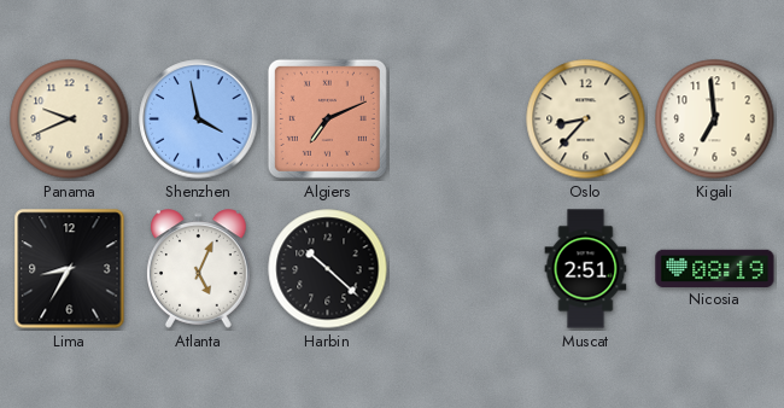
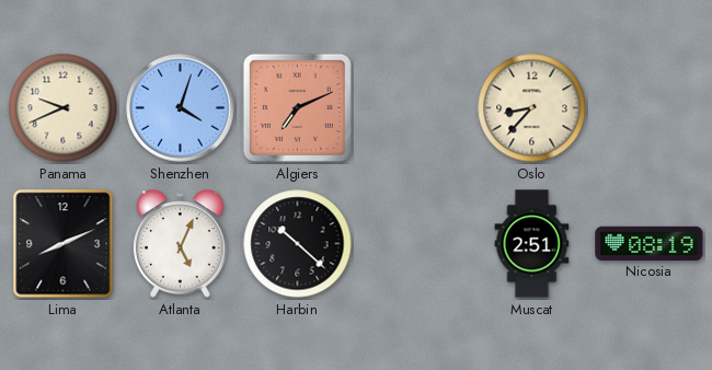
Shenzhen: 3:58 -> 4:03
Kigali: 6:59 -> none
Lima: 8:35 -> 8:11
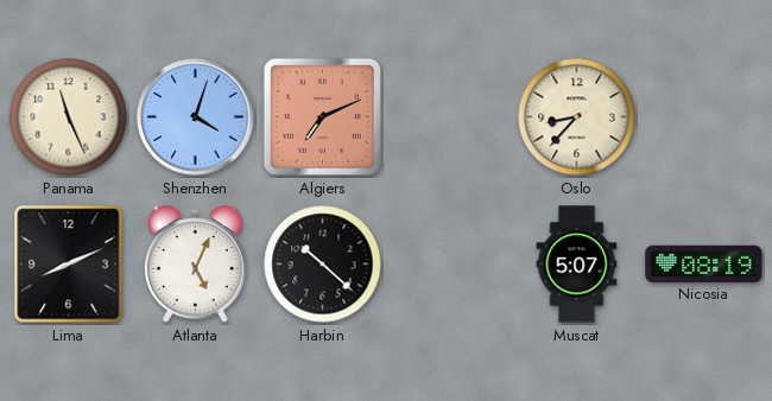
Panama: 9:41 -> 11:26
Muscat: 2:51 -> 5:07
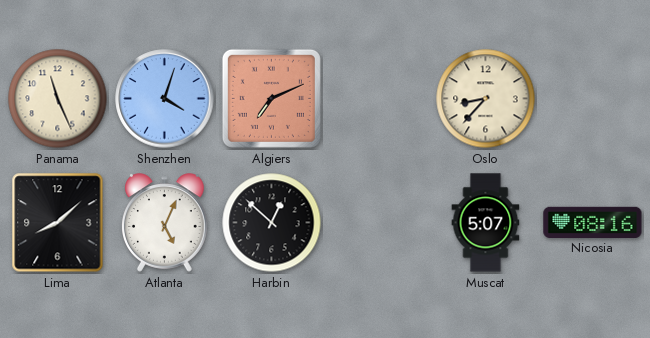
Lima: 8:11 -> 8:08
Harbin: 10:22 -> 12:52
Nicosia: 08:19 -> 08:16
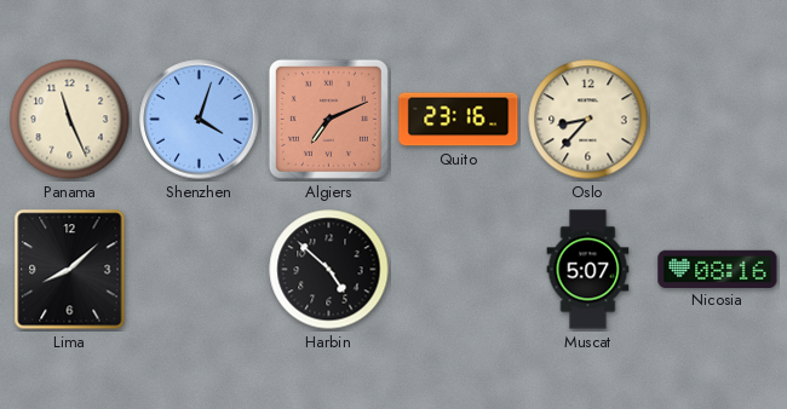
Quito: none -> 23:16
Atlanta: 5:04 -> none
Harbin: 12:52 -> 4:52
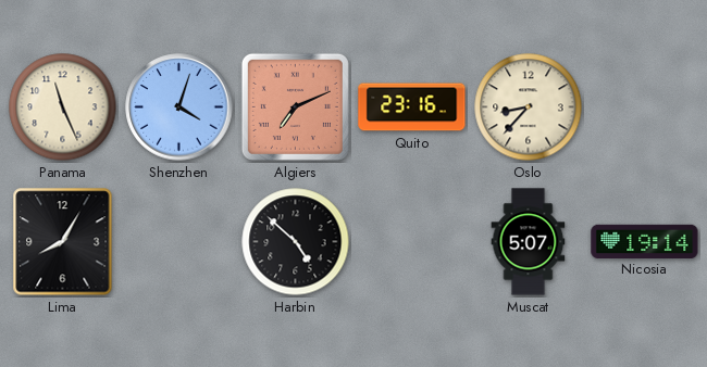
Lima: 8:08 -> 8:05
Nicosia: 08:16 -> 19:14
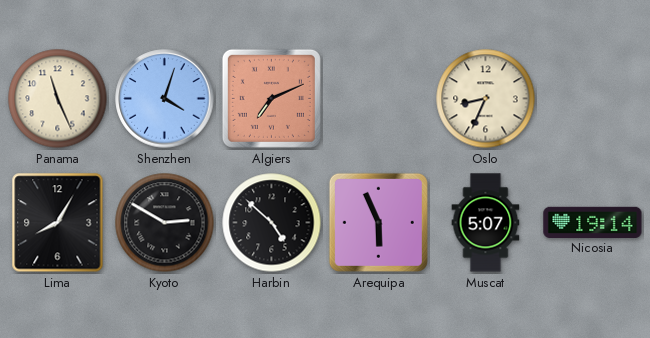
Quito: 23:16 -> none
Oslo: 8:37 -> 8:34
Kyoto: none -> 2:50
Arequipa: none -> 5:56
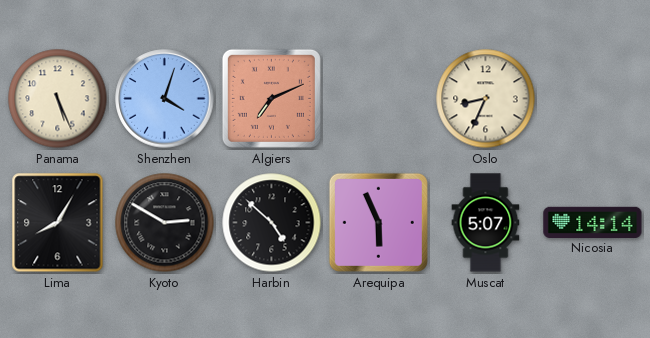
Panama: 11:26 -> 5:26
Nicosia: 19:14 -> 14:14
